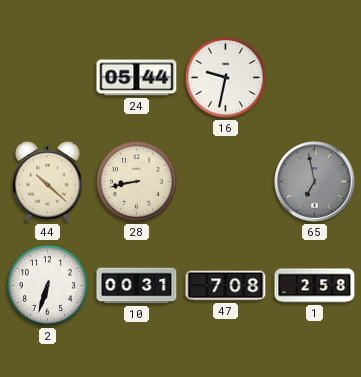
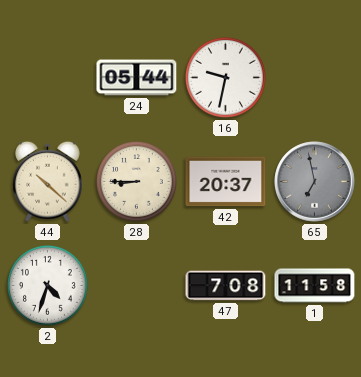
28: 8:43 -> 8:45
42: none -> 20:37
2: 6:33 -> 4:33
10: 00:31 -> none
1: 2:58 -> 11:58
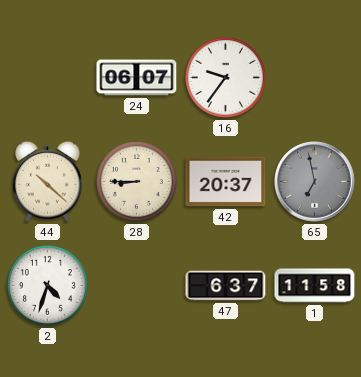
24: 05:44 -> 06:07
16: 9:32 -> 9:36
47: 7:08 -> 6:37
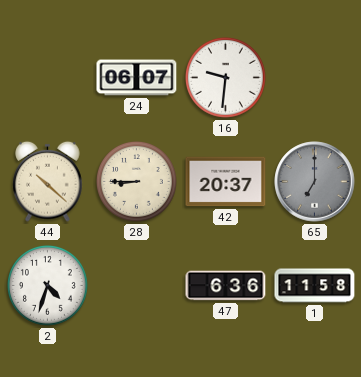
16: 9:36 -> 9:31
65: 6:58 -> 7:00
47: 6:37 -> 6:36
